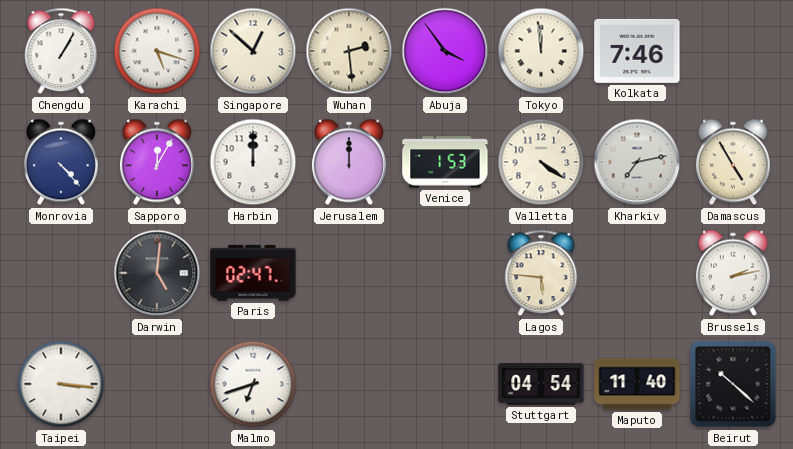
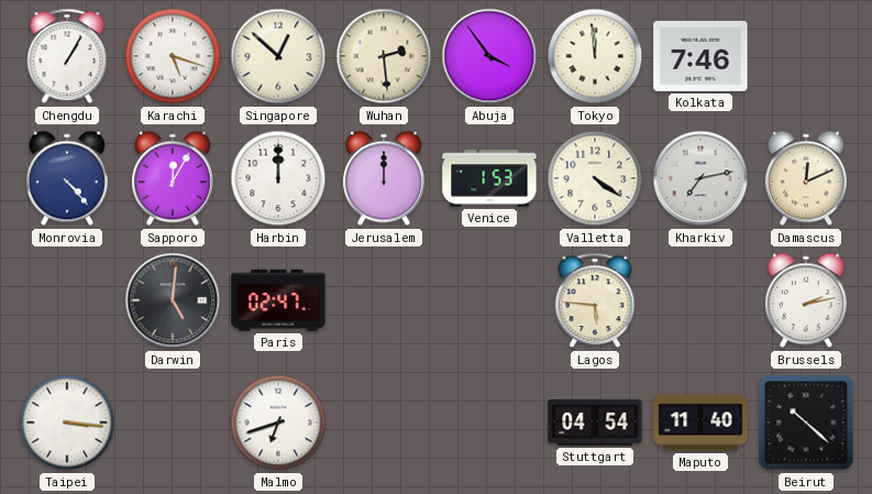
Damascus: 4:55 -> 12:11
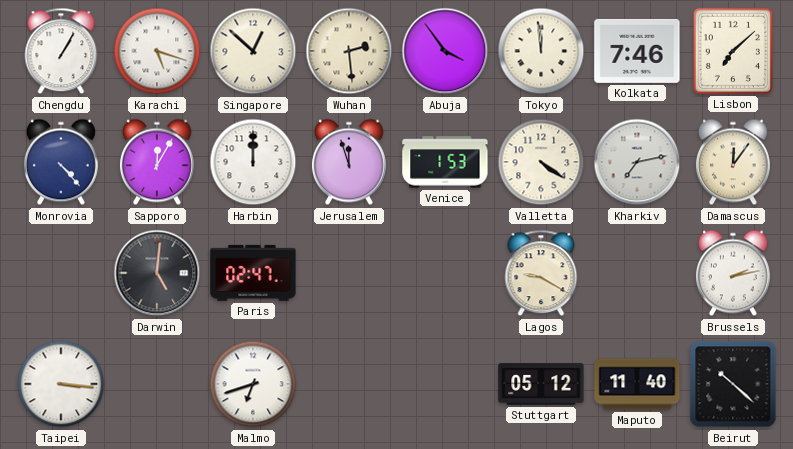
Lisbon: none -> 7:08
Jerusalem: 12:00 -> 11:57
Damascus: 12:11 -> 12:06
Lagos: 5:46 -> 9:20
Stuttgart: 04:54 -> 05:12
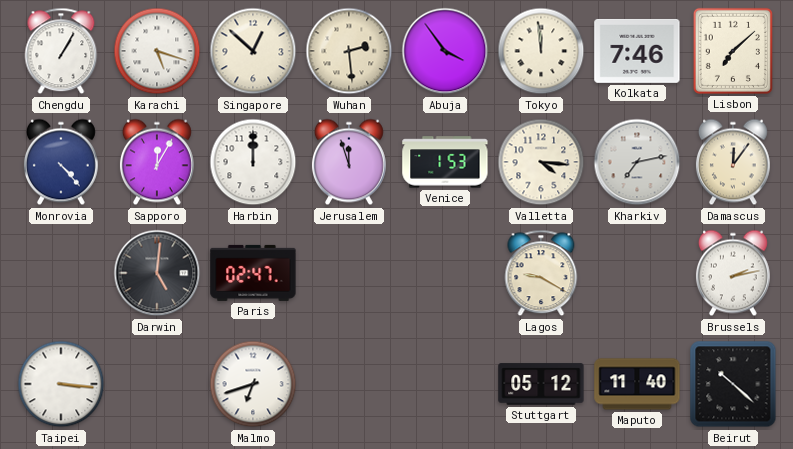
Valletta: 4:21 -> 4:16
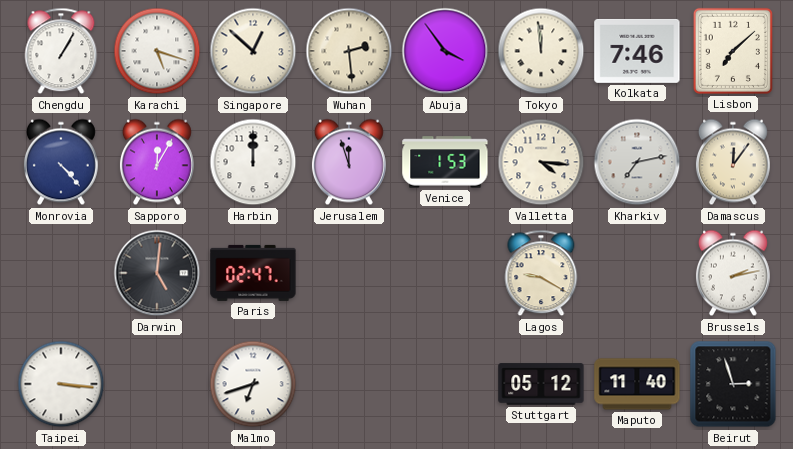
Beirut: 10:22 -> 2:57
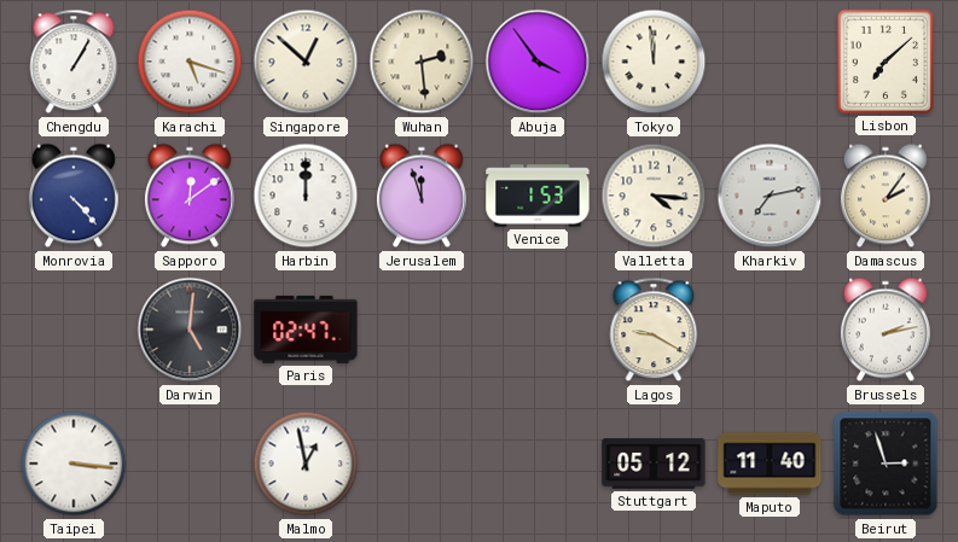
Kolkata: 7:46 -> none
Sapporo: 12:05 -> 12:09
Damascus: 12:06 -> 2:06
Malmo: 6:42 -> 12:58
